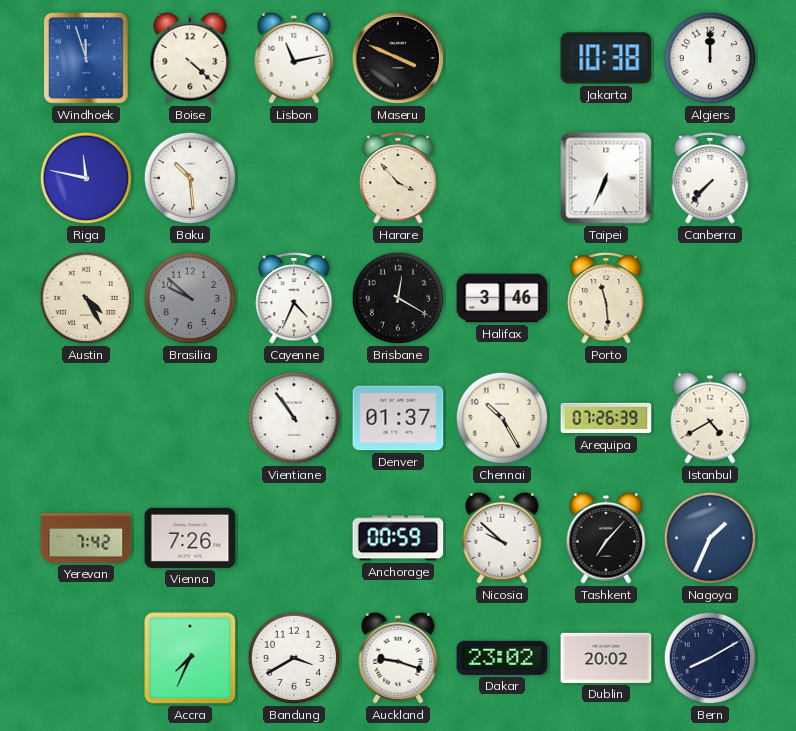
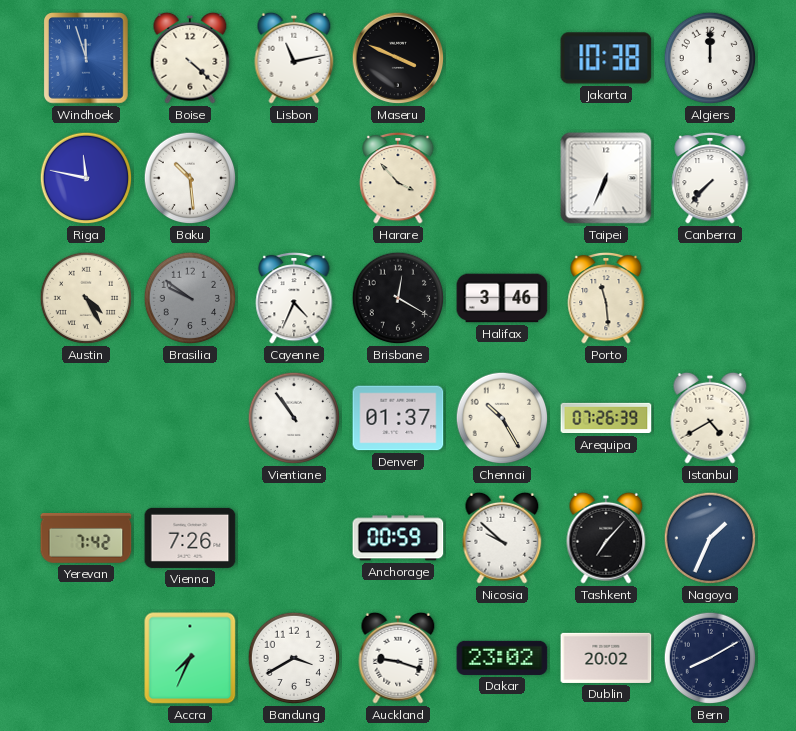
Brasilia: 9:52 -> 9:51
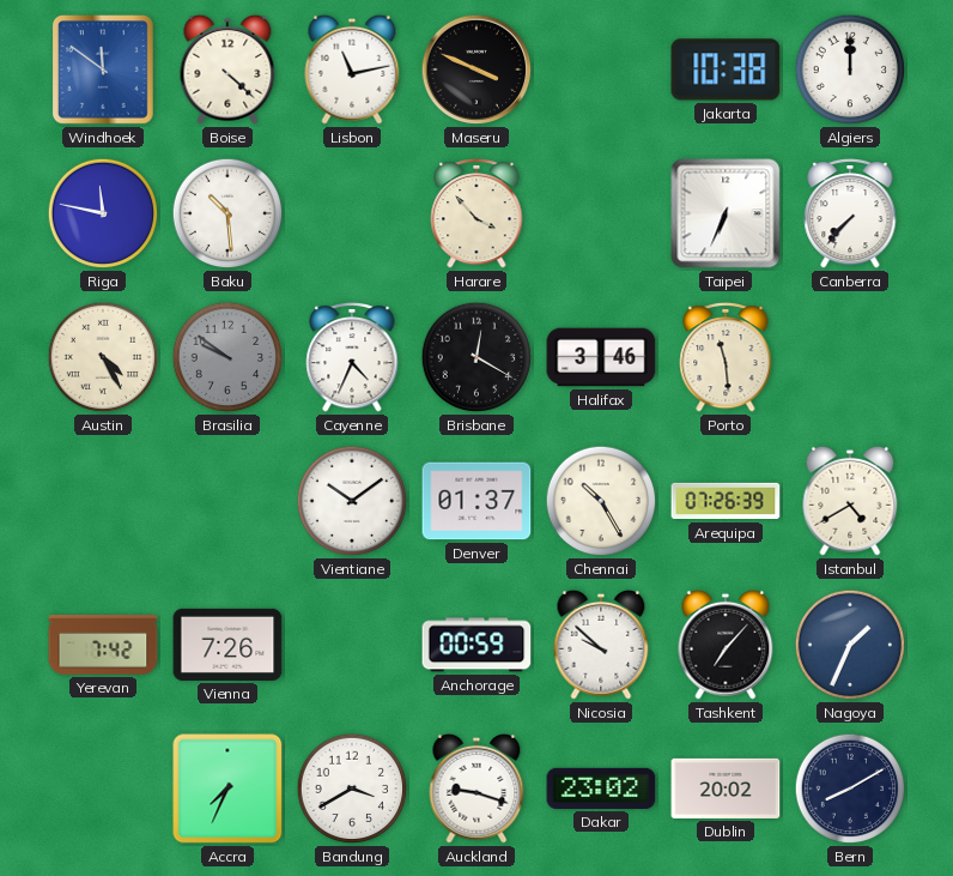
Windhoek: 11:57 -> 11:51
Vientiane: 10:54 -> 10:09
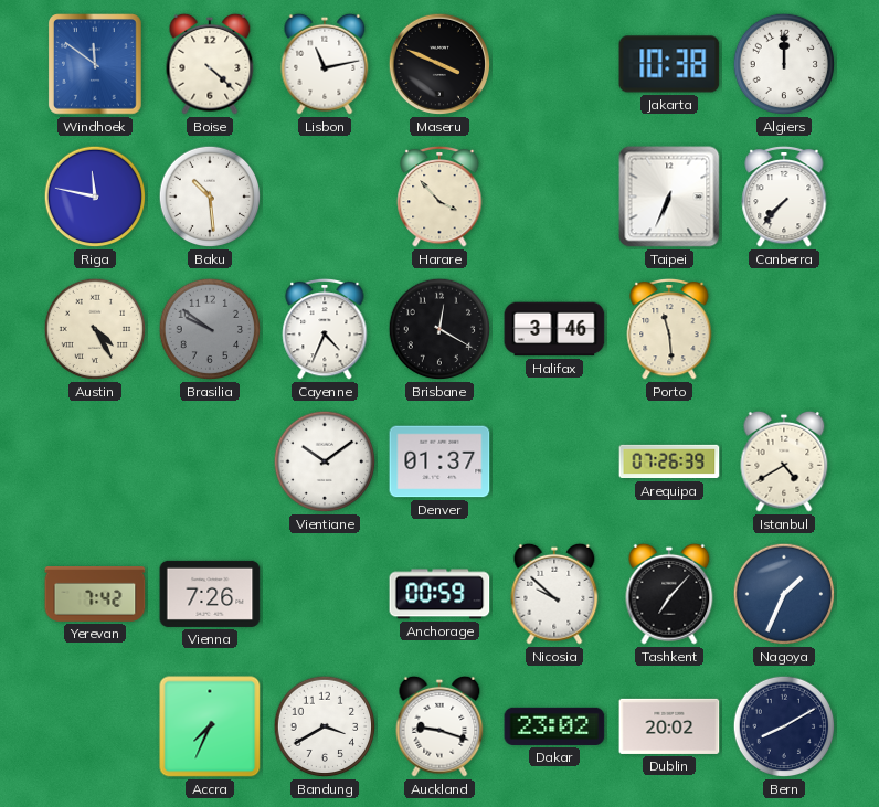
Chennai: 10:25 -> none
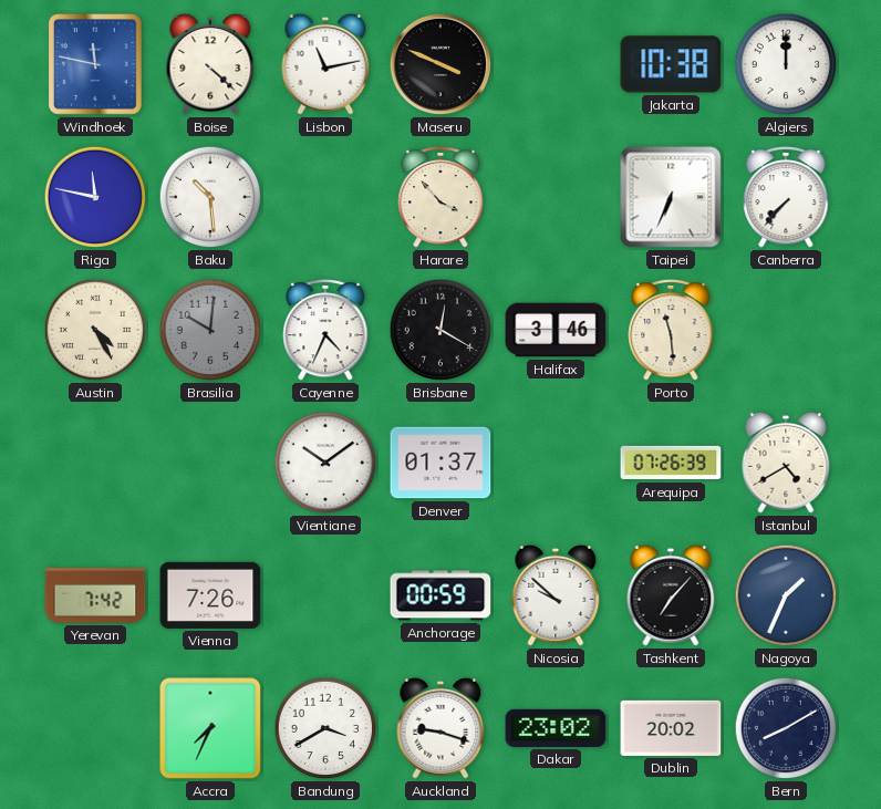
Windhoek: 11:51 -> 11:47
Brasilia: 9:51 -> 10:01
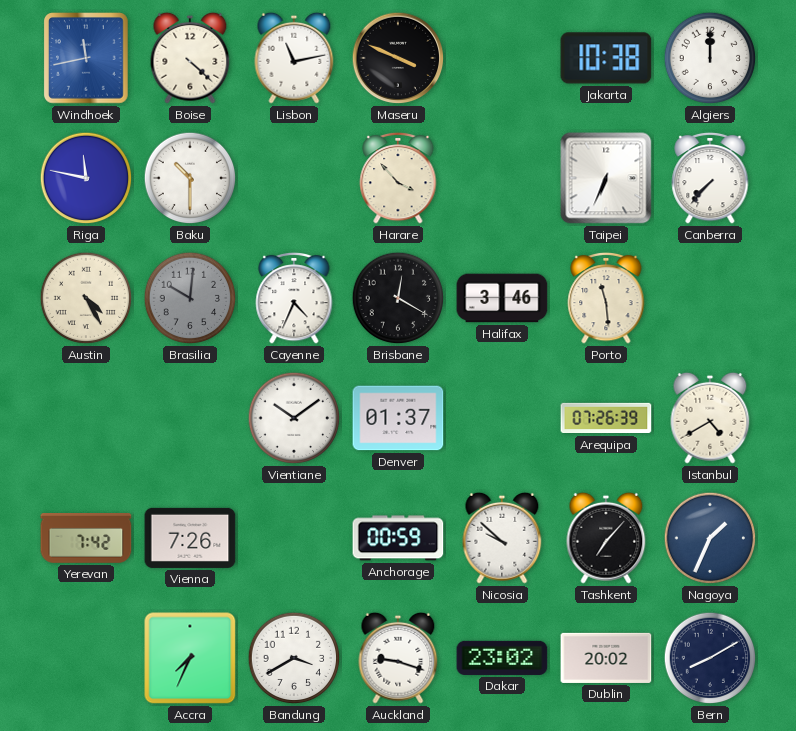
Windhoek: 11:47 -> 11:43
Baku: 10:29 -> 10:30
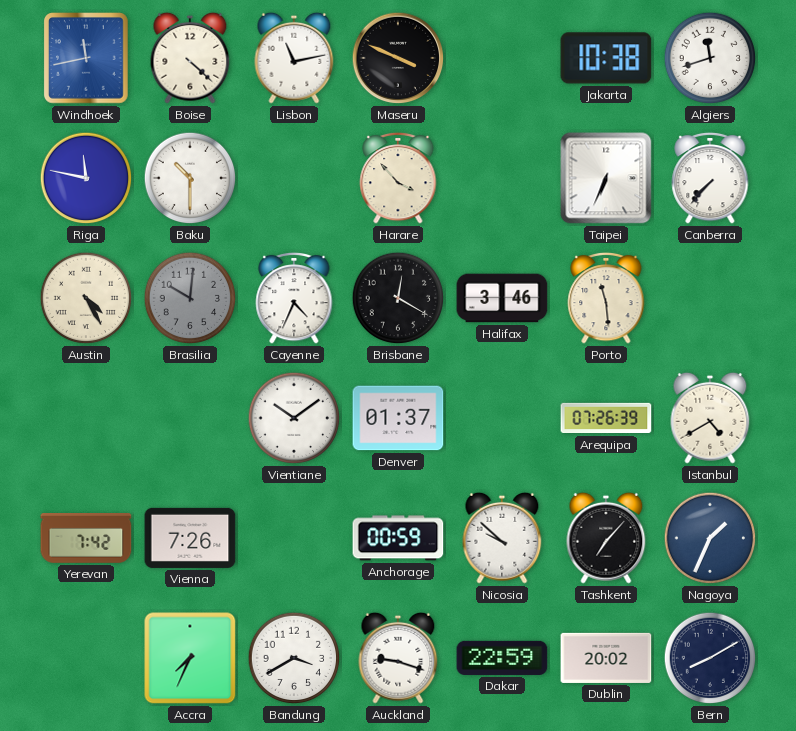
Algiers: 12:00 -> 11:42
Dakar: 23:02 -> 22:59
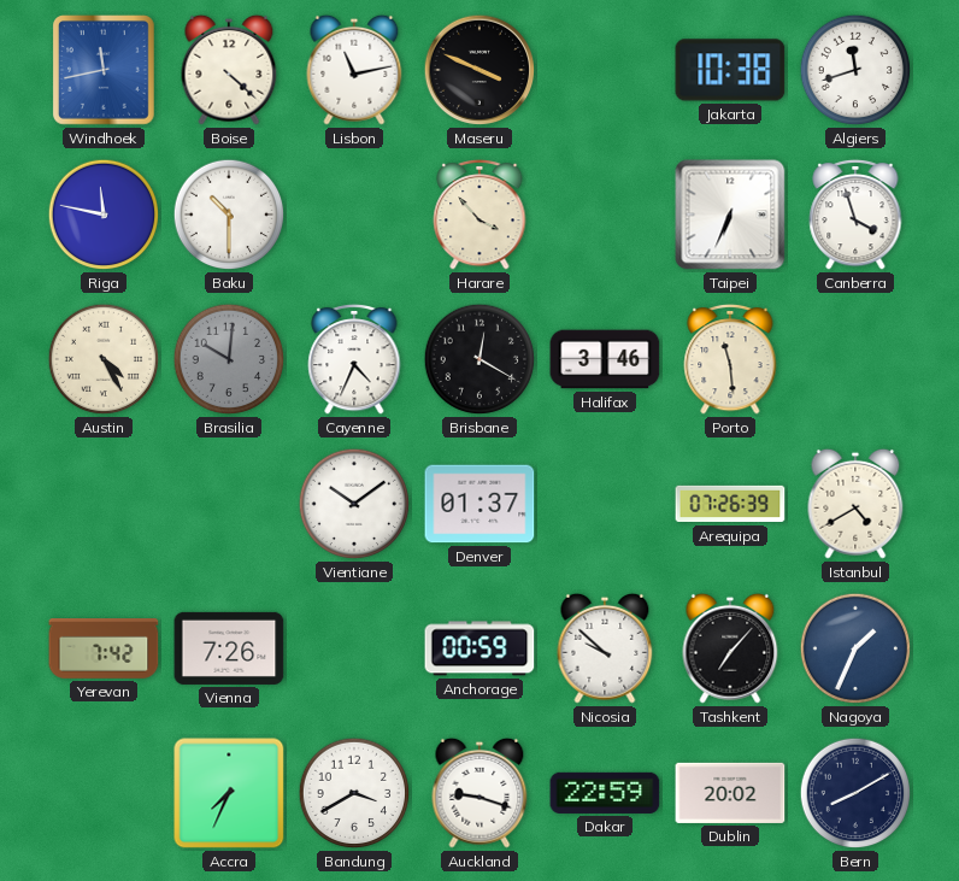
Canberra: 7:37 -> 3:57
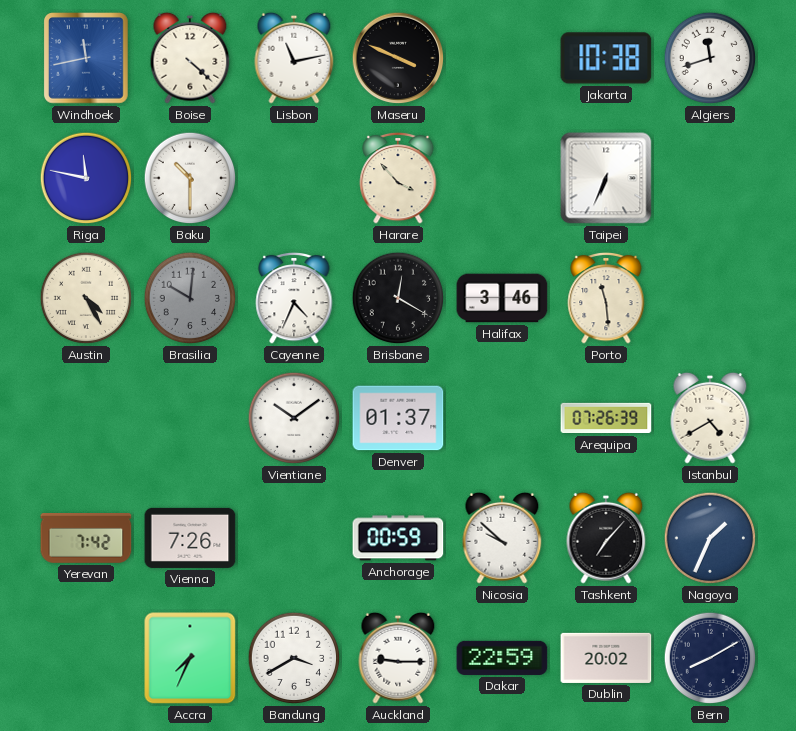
Canberra: 3:57 -> none
Auckland: 9:18 -> 9:15
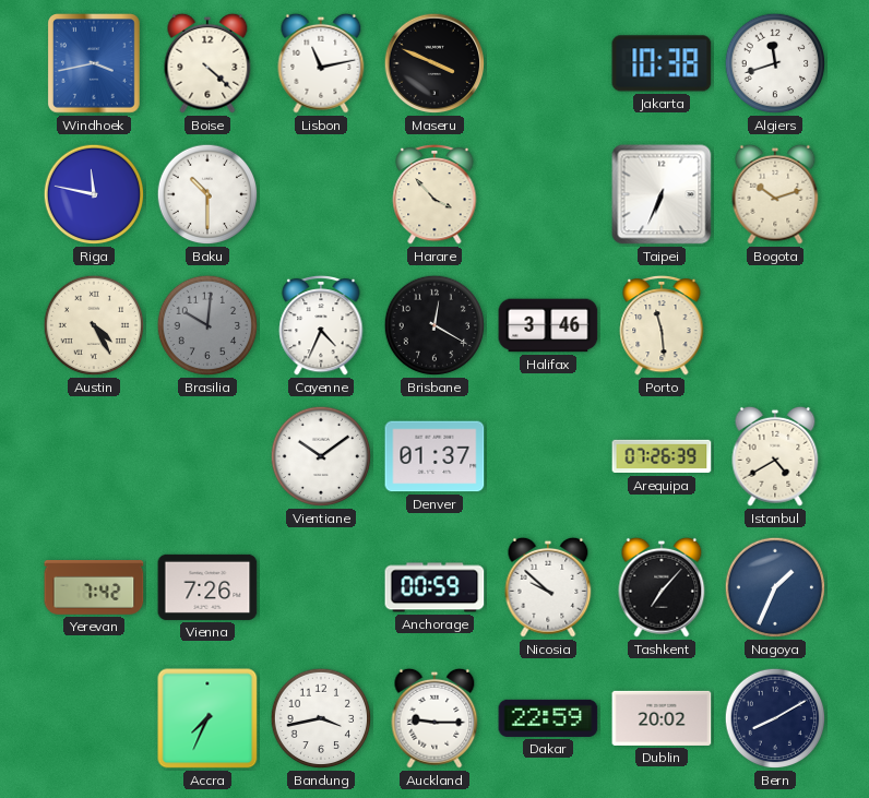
Windhoek: 11:43 -> 3:43
Bogota: none -> 10:12
Bandung: 3:40 -> 3:43
